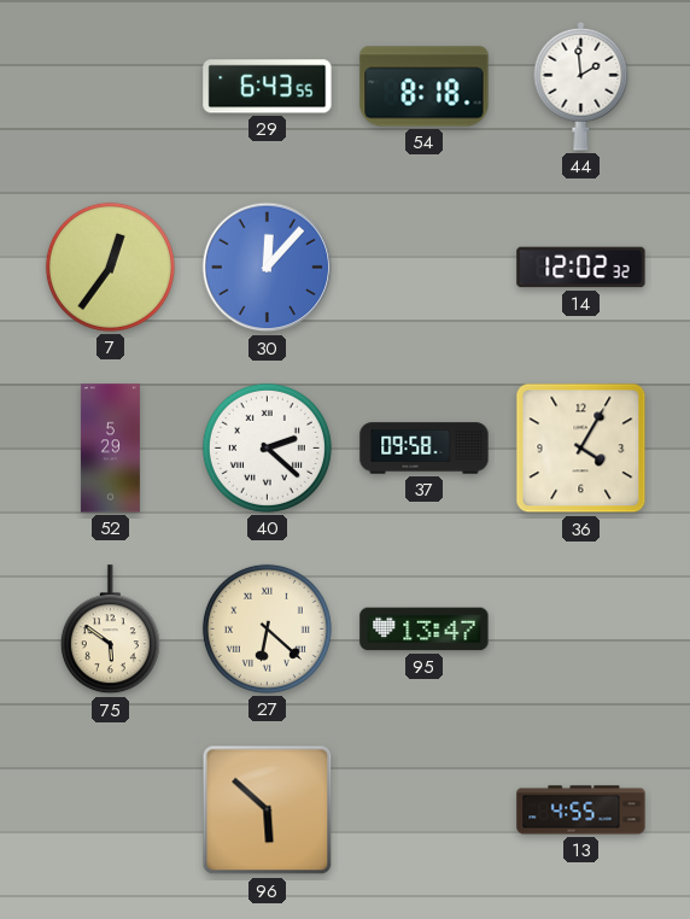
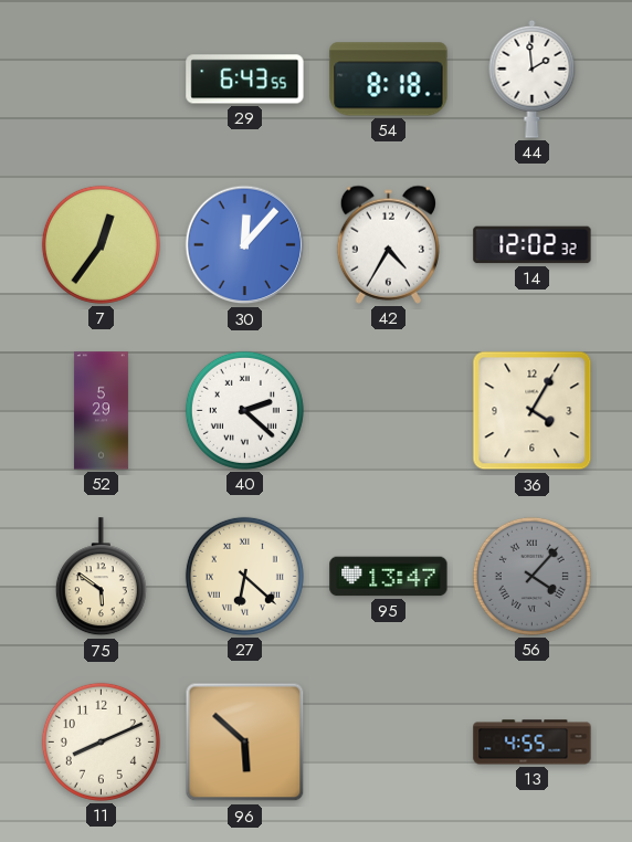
42: none -> 4:35
37: 09:58 -> none
56: none -> 4:07
11: none -> 8:11
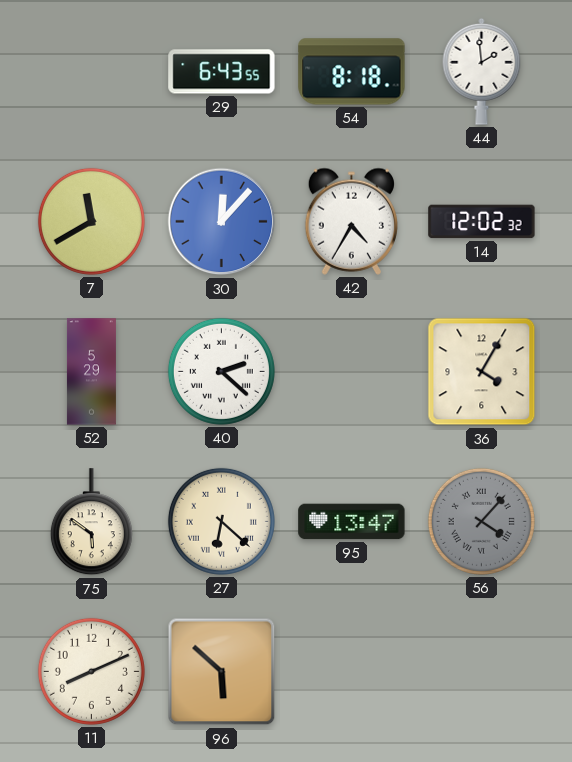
7: 12:36 -> 11:40
13: 4:55 -> none
